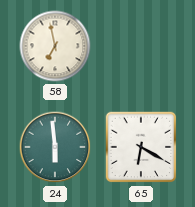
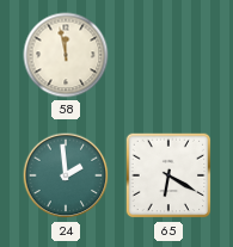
58: 6:58 -> 11:58
24: 5:59 -> 1:59
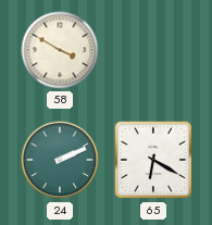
58: 11:58 -> 3:50
24: 1:59 -> 2:11
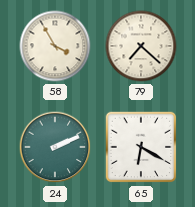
58: 3:50 -> 3:55
79: none -> 7:22
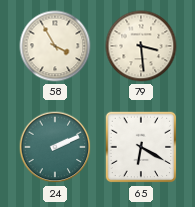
79: 7:22 -> 3:29
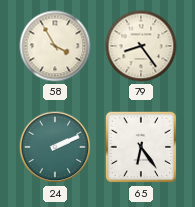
79: 3:29 -> 8:24
65: 6:20 -> 6:24
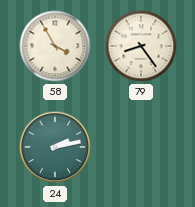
24: 2:11 -> 2:13
65: 6:24 -> none
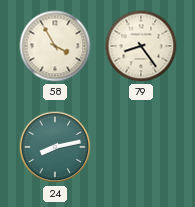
24: 2:13 -> 8:13
